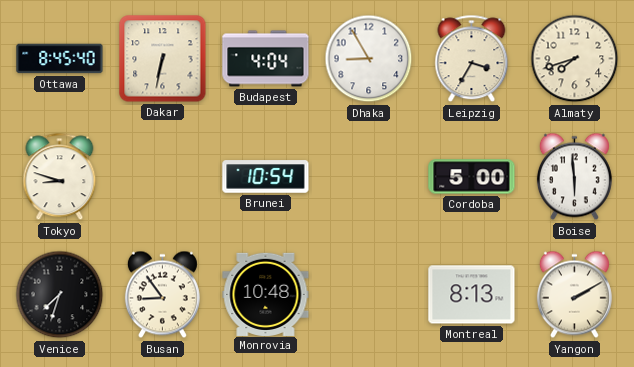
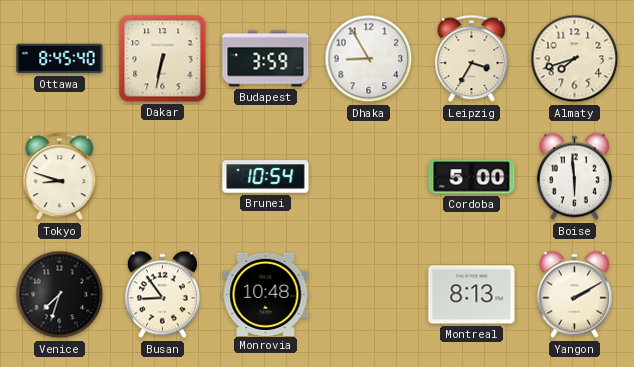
Budapest: 4:04 -> 3:59
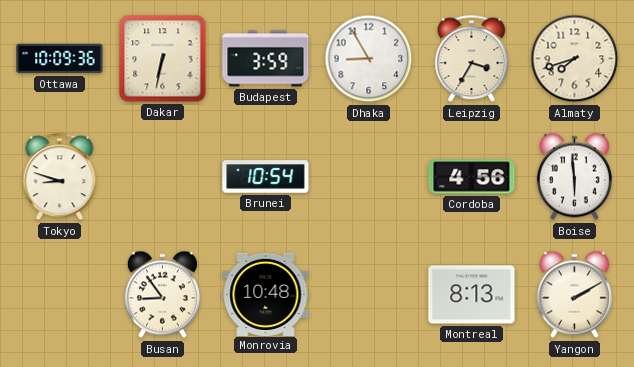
Ottawa: 8:45 -> 10:09
Cordoba: 5:00 -> 4:56
Venice: 7:33 -> none
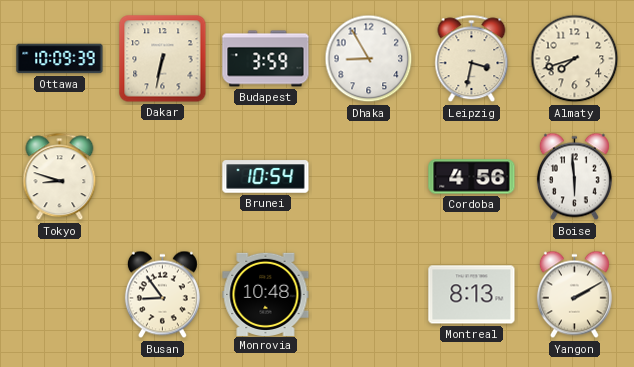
Ottawa: 10:09:36 -> 10:09:39
Leipzig: 3:35 -> 3:32
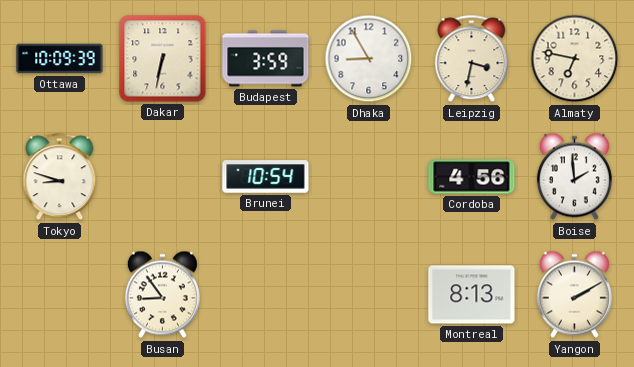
Almaty: 7:42 -> 6:47
Boise: 5:59 -> 1:59
Monrovia: 10:48 -> none
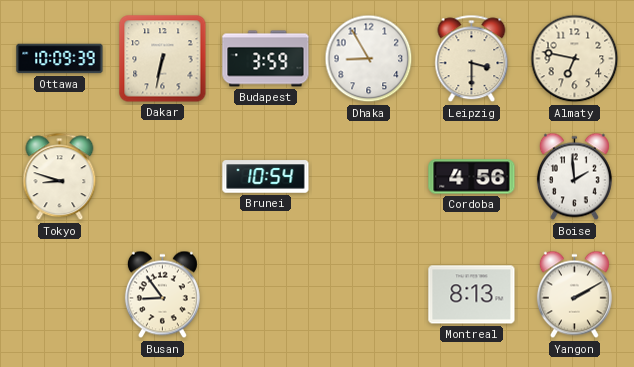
Leipzig: 3:32 -> 3:30
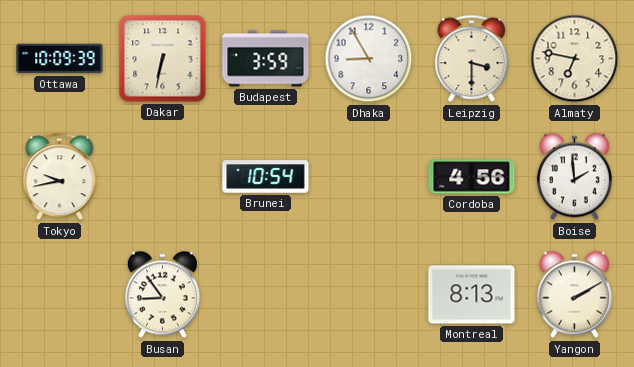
Tokyo: 8:48 -> 9:43
